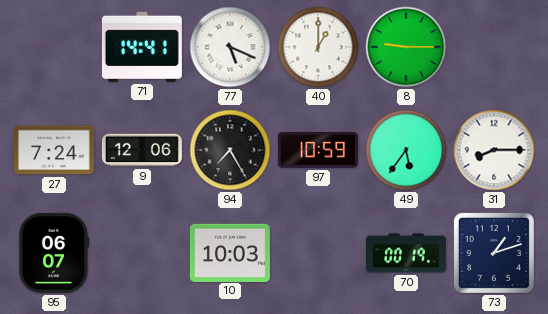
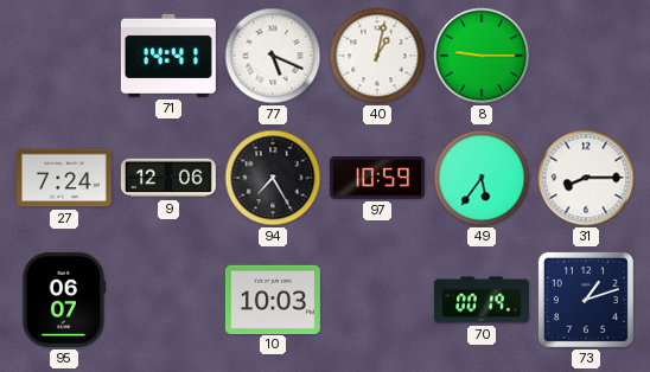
40: 1:00 -> 1:02
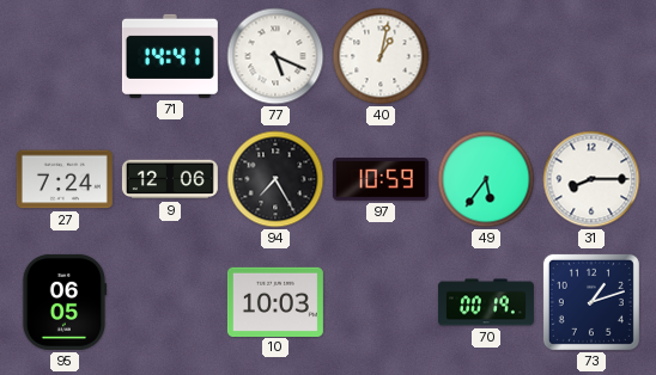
8: 9:15 -> none
95: 06:07 -> 06:05
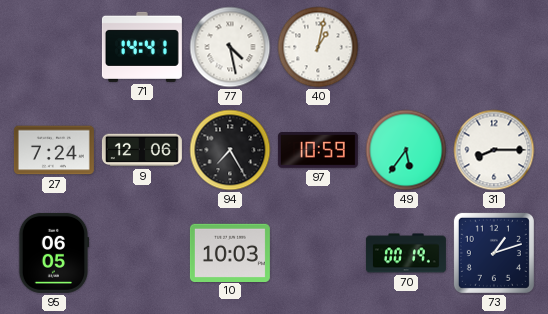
77: 5:19 -> 4:28
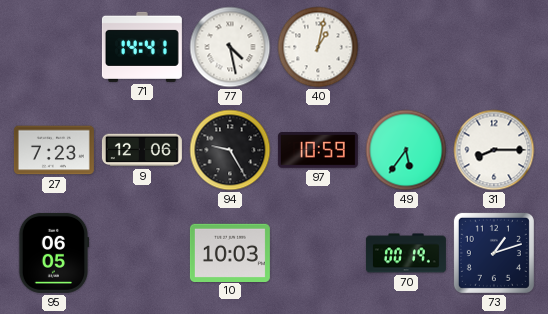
27: 7:24 -> 7:23
94: 7:25 -> 9:25
